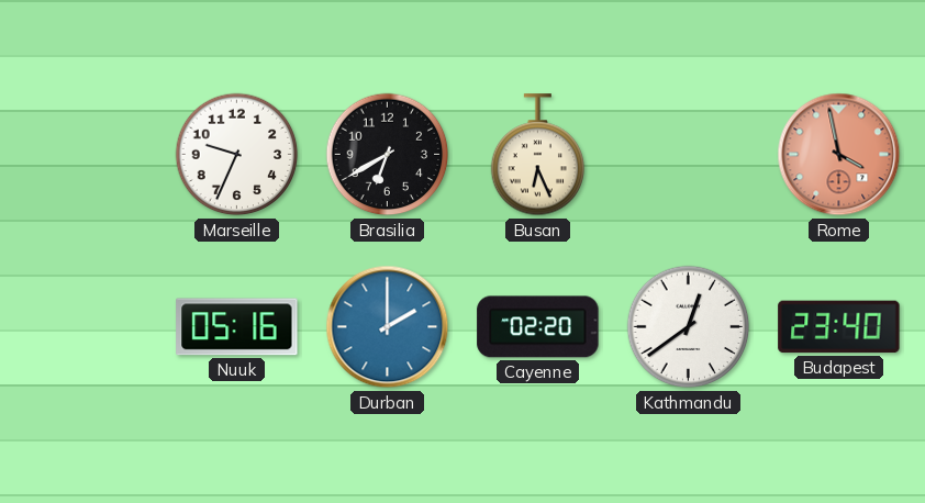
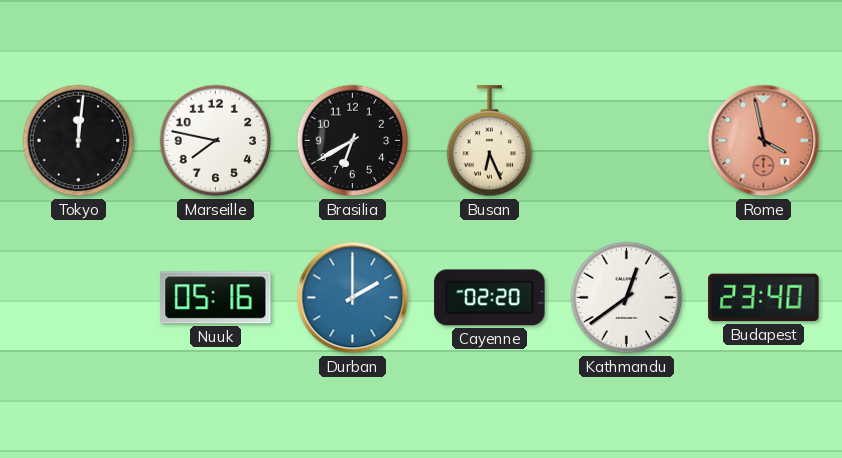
Tokyo: none -> 12:01
Marseille: 9:34 -> 7:47
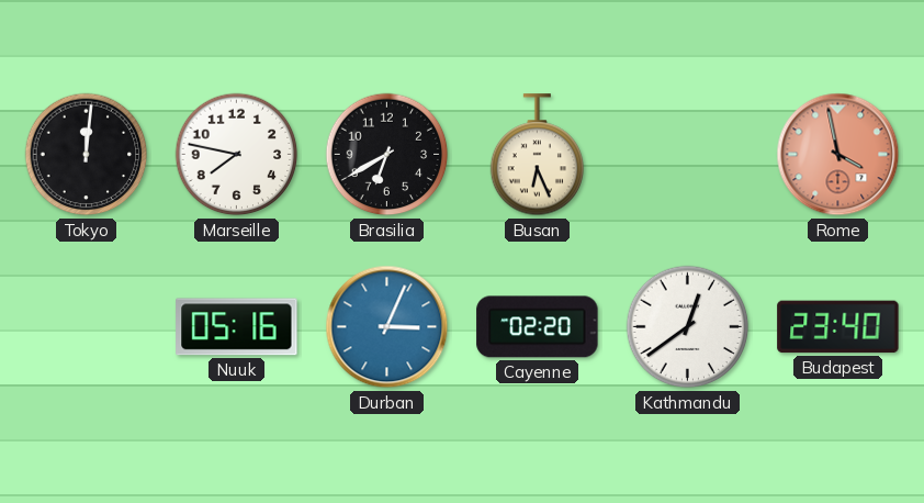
Durban: 2:00 -> 3:04
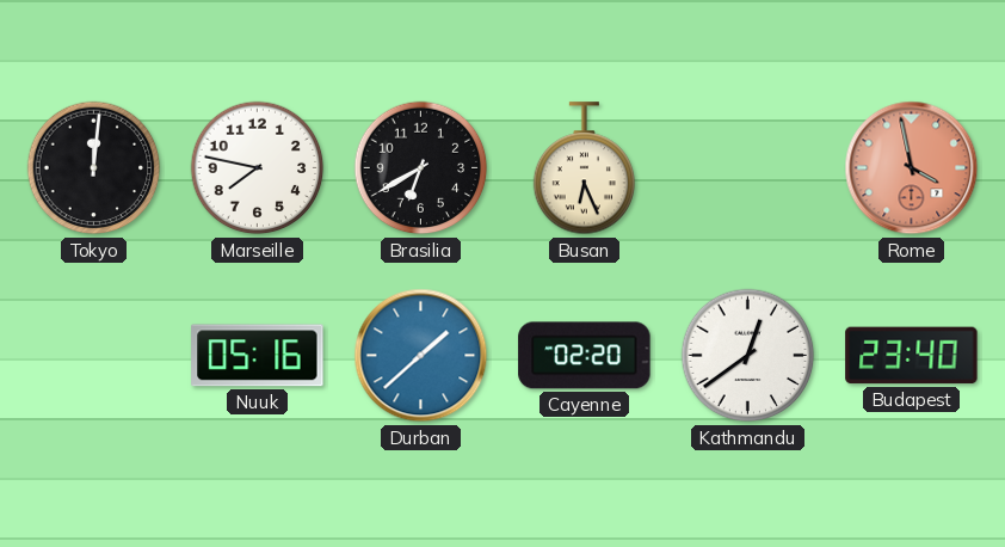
Durban: 3:04 -> 1:38
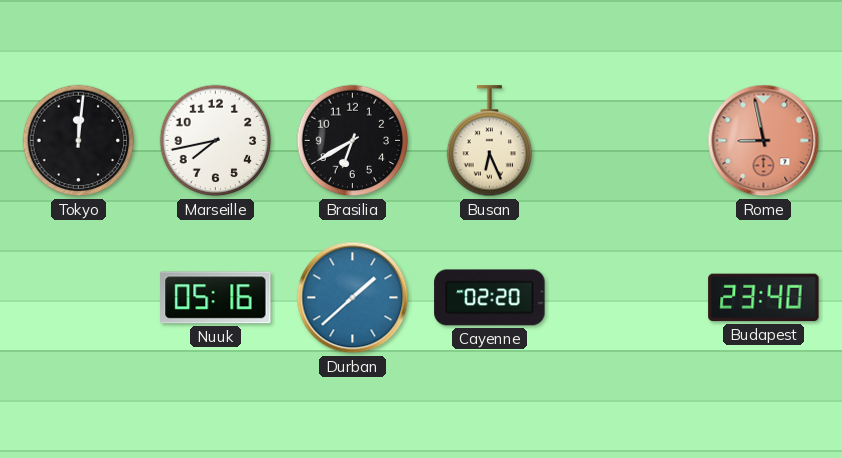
Marseille: 7:47 -> 7:43
Rome: 3:58 -> 8:58
Kathmandu: 12:39 -> none
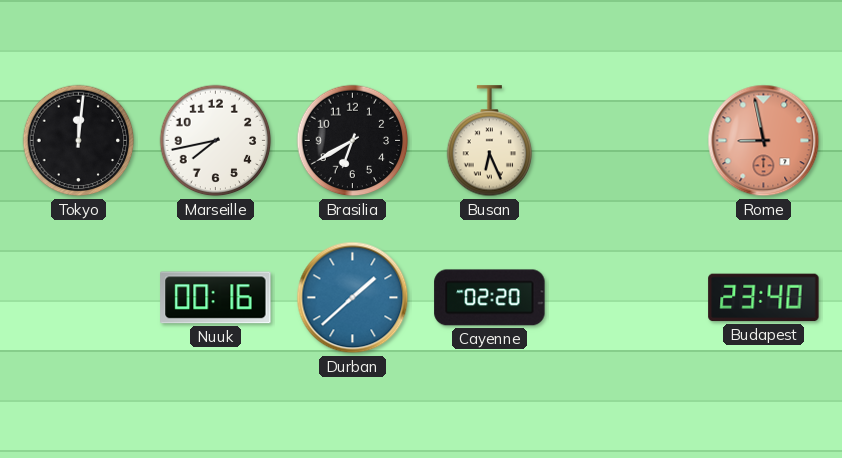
Nuuk: 05:16 -> 00:16
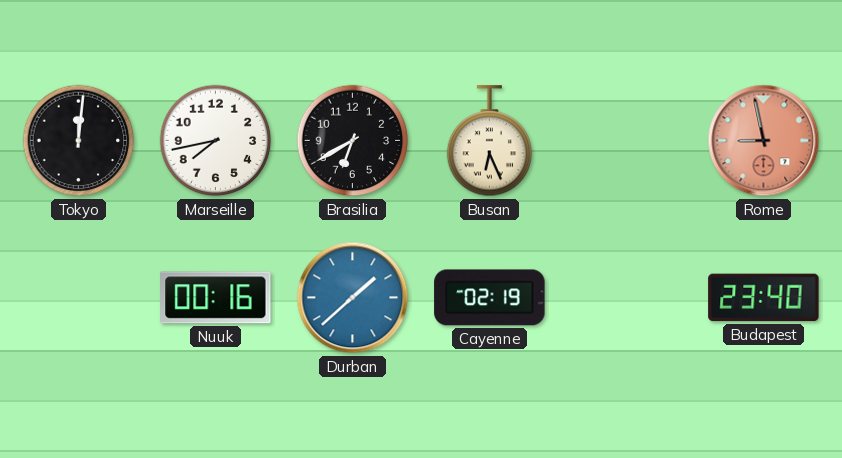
Cayenne: 02:20 -> 02:19
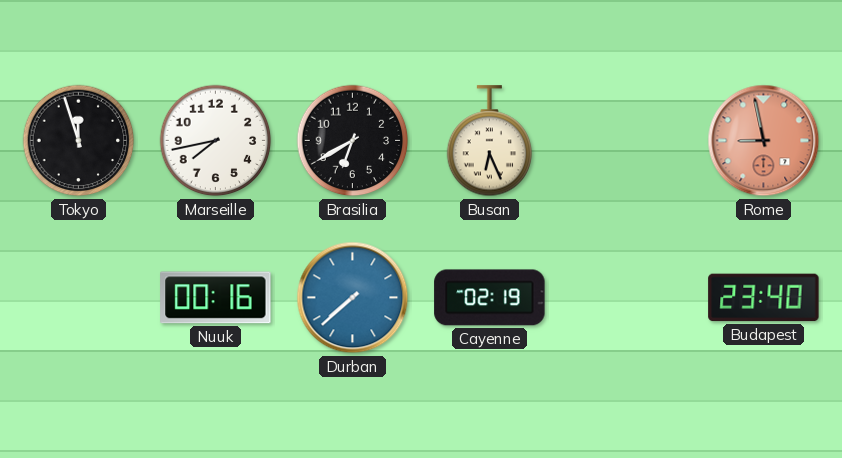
Tokyo: 12:01 -> 11:57
Durban: 1:38 -> 7:38
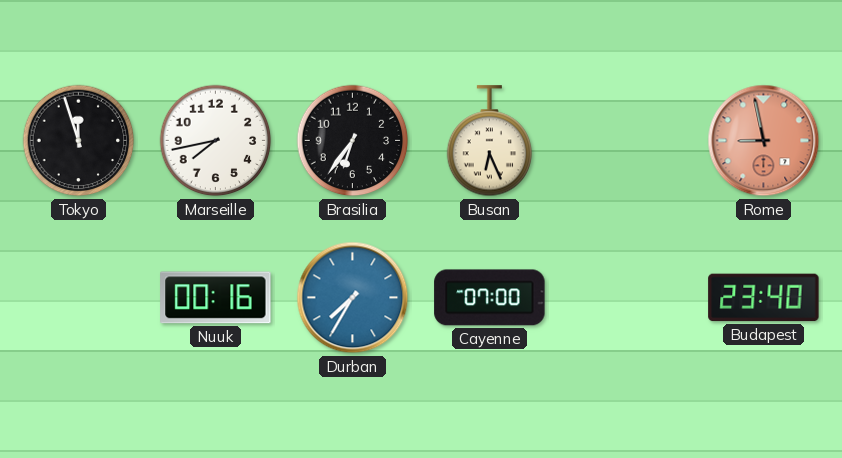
Brasilia: 6:40 -> 6:36
Durban: 7:38 -> 7:35
Cayenne: 02:19 -> 07:00
